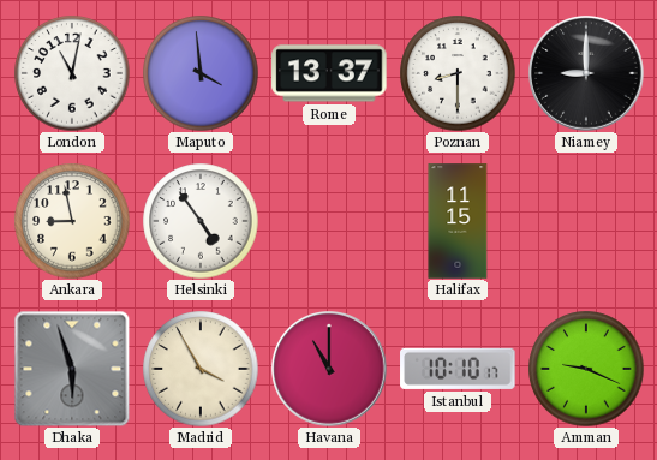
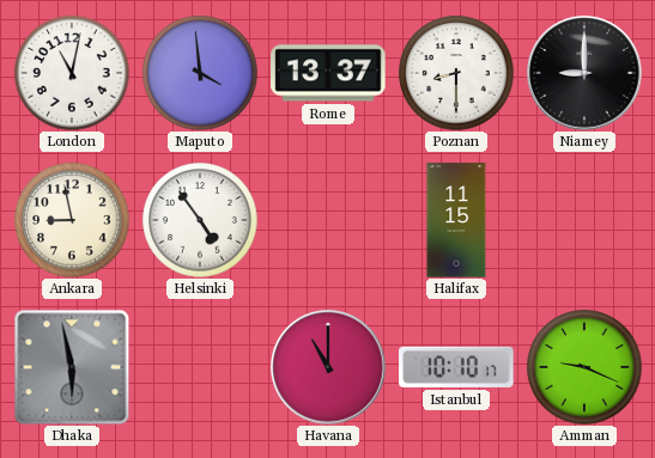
Dhaka: 5:57 -> 5:58
Madrid: 3:55 -> none
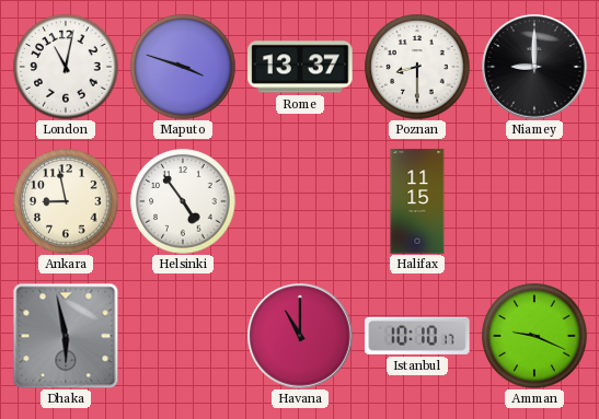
Maputo: 3:59 -> 3:48
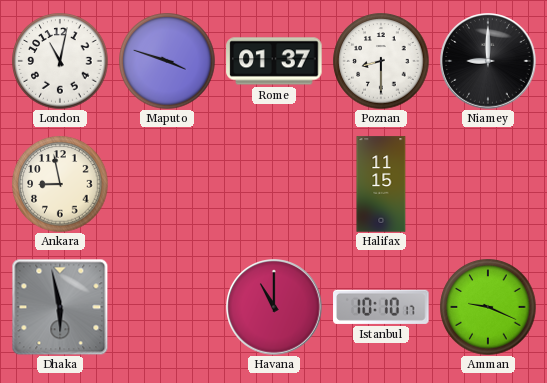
Rome: 13:37 -> 01:37
Helsinki: 4:54 -> none
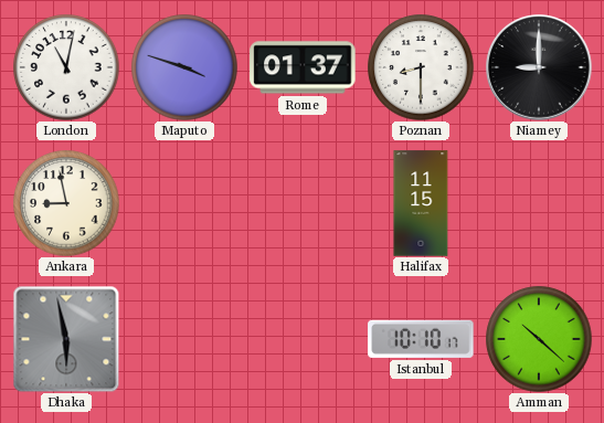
Havana: 11:00 -> none
Amman: 9:19 -> 10:22
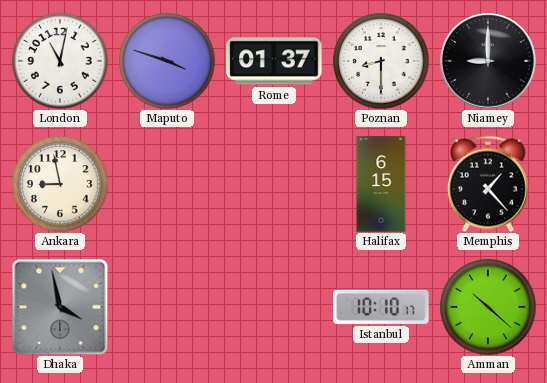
Halifax: 11:15 -> 6:15
Memphis: none -> 1:23
Dhaka: 5:58 -> 3:58
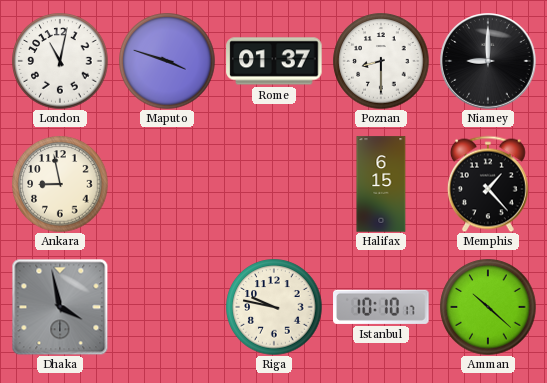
Riga: none -> 9:47
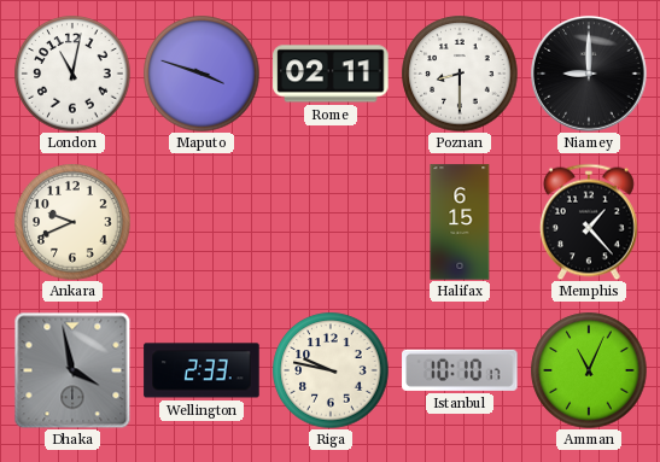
Rome: 01:37 -> 02:11
Ankara: 8:58 -> 9:41
Wellington: none -> 2:33
Amman: 10:22 -> 11:04
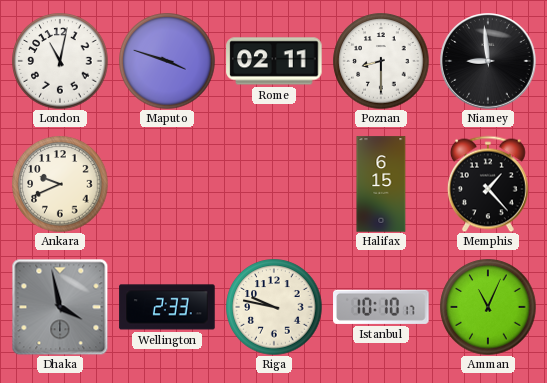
Niamey: 9:00 -> 8:59
